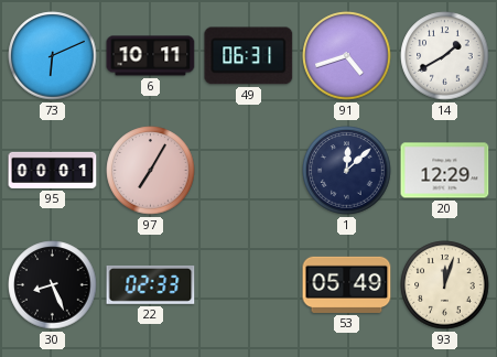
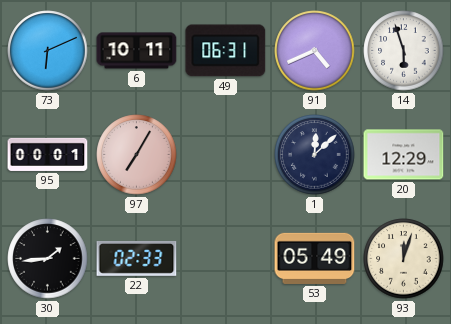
91: 4:42 -> 4:41
14: 1:40 -> 5:57
30: 8:26 -> 1:44
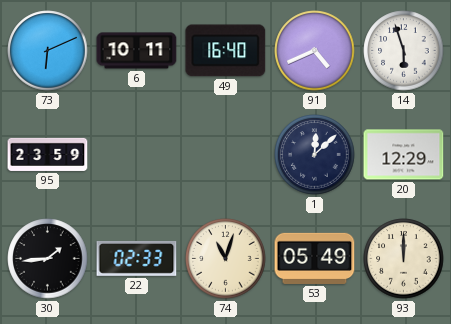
49: 06:31 -> 16:40
95: 00:01 -> 23:59
97: 7:05 -> none
74: none -> 11:03
93: 12:03 -> 12:00
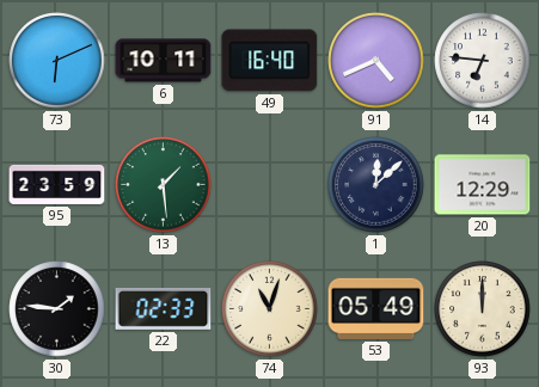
14: 5:57 -> 6:46
13: none -> 1:29
30: 1:44 -> 1:46
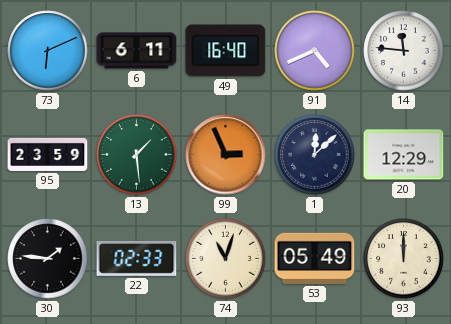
6: 10:11 -> 6:11
14: 6:46 -> 11:46
99: none -> 2:56
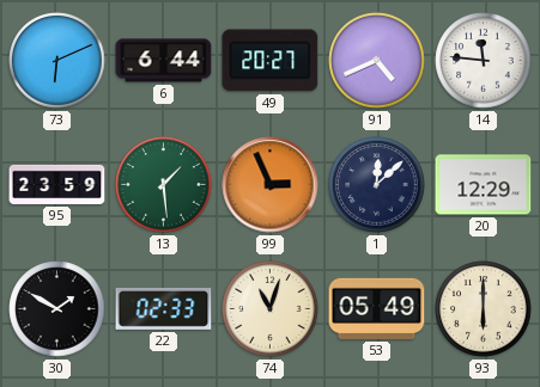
6: 6:11 -> 6:44
49: 16:40 -> 20:27
30: 1:46 -> 1:50
93: 12:00 -> 6:00
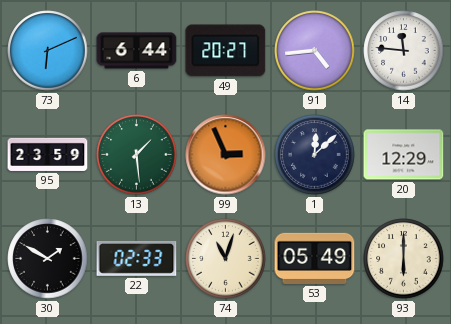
91: 4:41 -> 4:44
